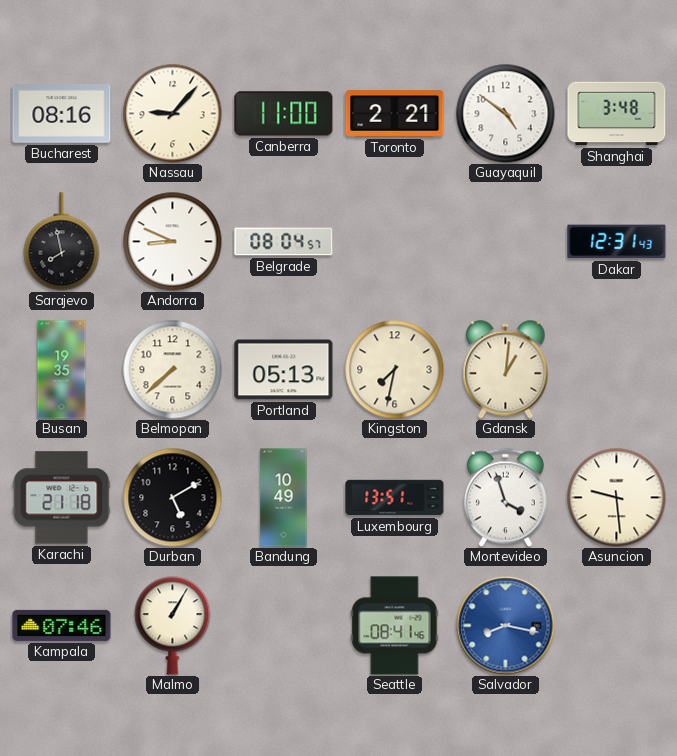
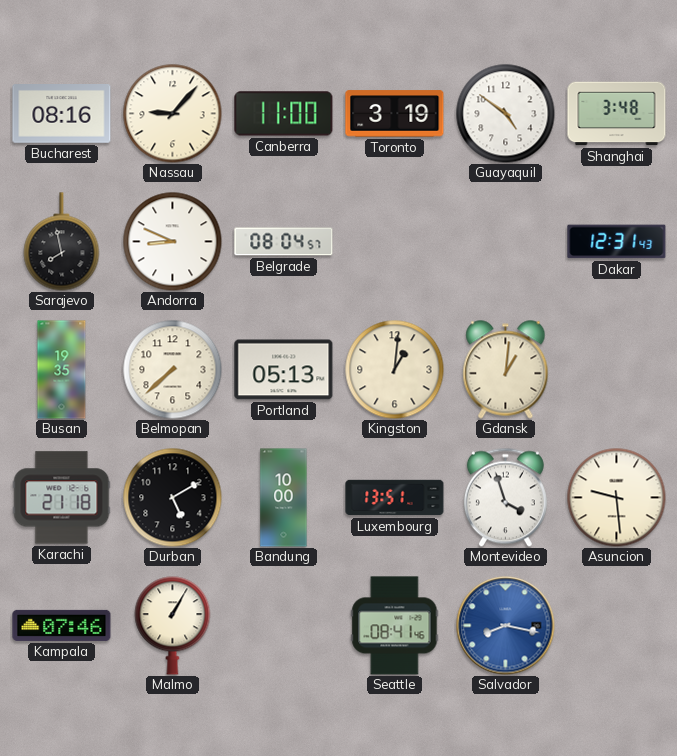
Toronto: 2:21 -> 3:19
Kingston: 7:32 -> 1:01
Bandung: 10:49 -> 10:00
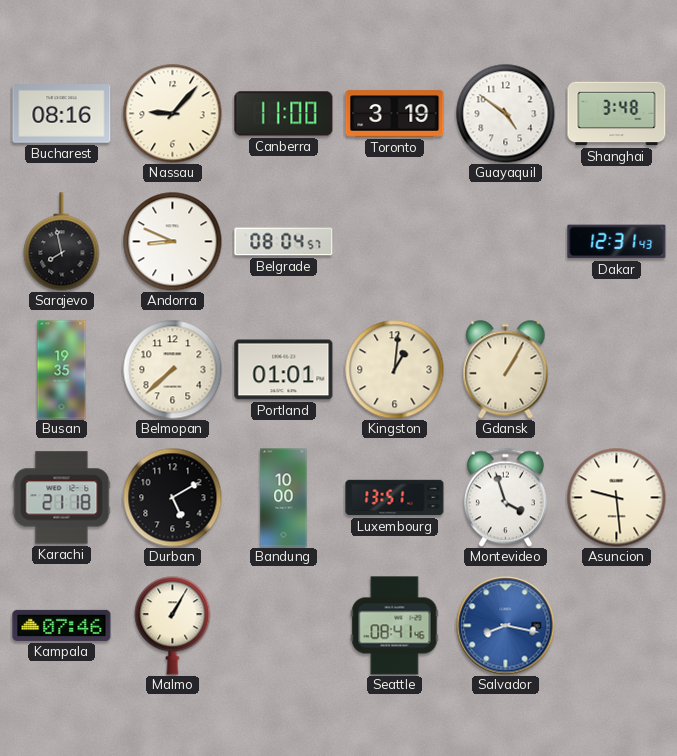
Portland: 05:13 -> 01:01
Gdansk: 1:01 -> 1:05
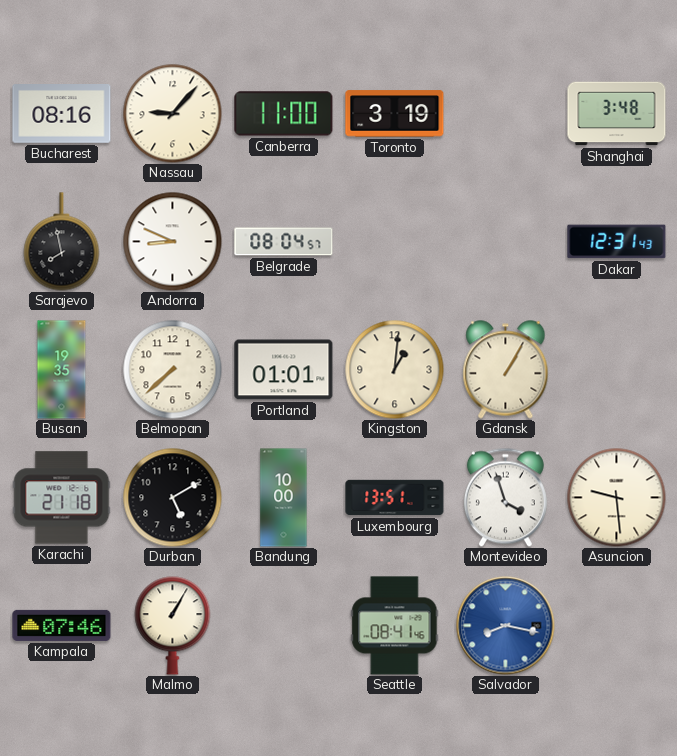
Guayaquil: 4:51 -> none
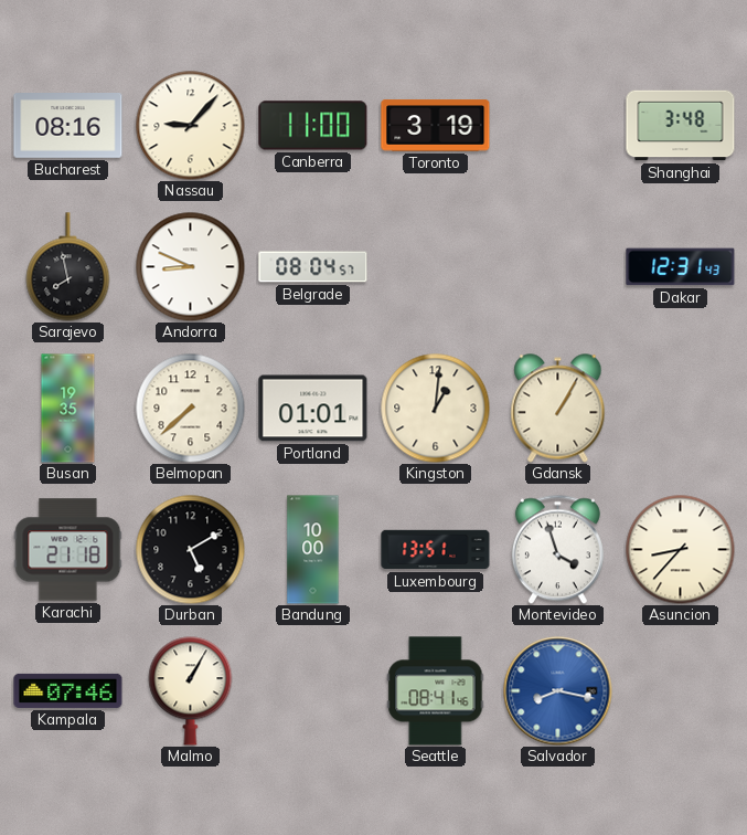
Asuncion: 9:29 -> 8:37
